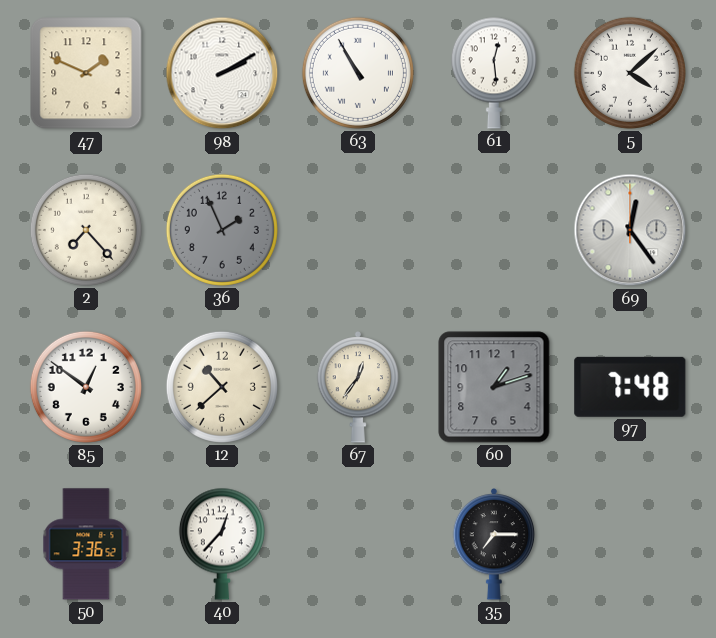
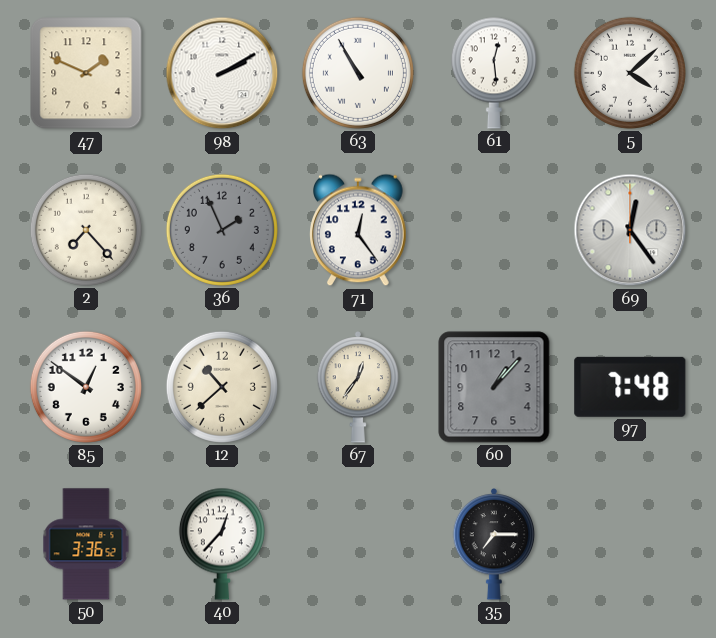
71: none -> 12:24
60: 1:12 -> 1:07
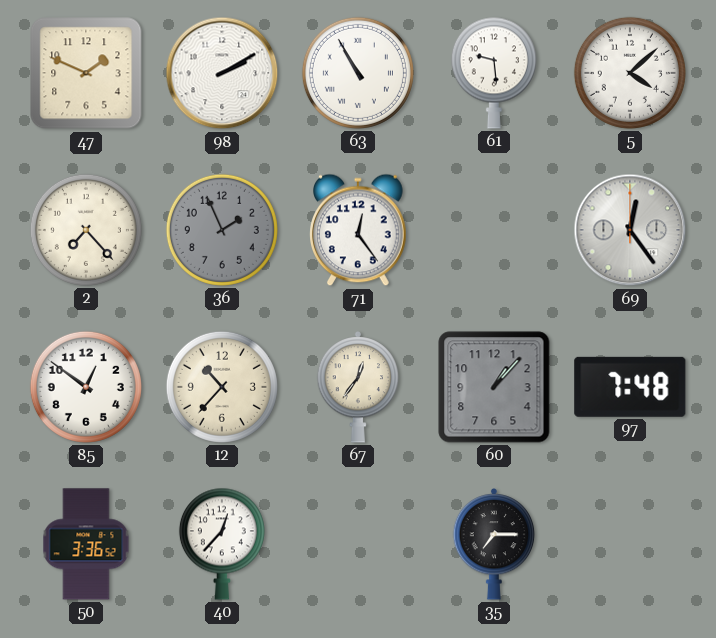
61: 12:29 -> 9:29
12: 10:38 -> 10:37
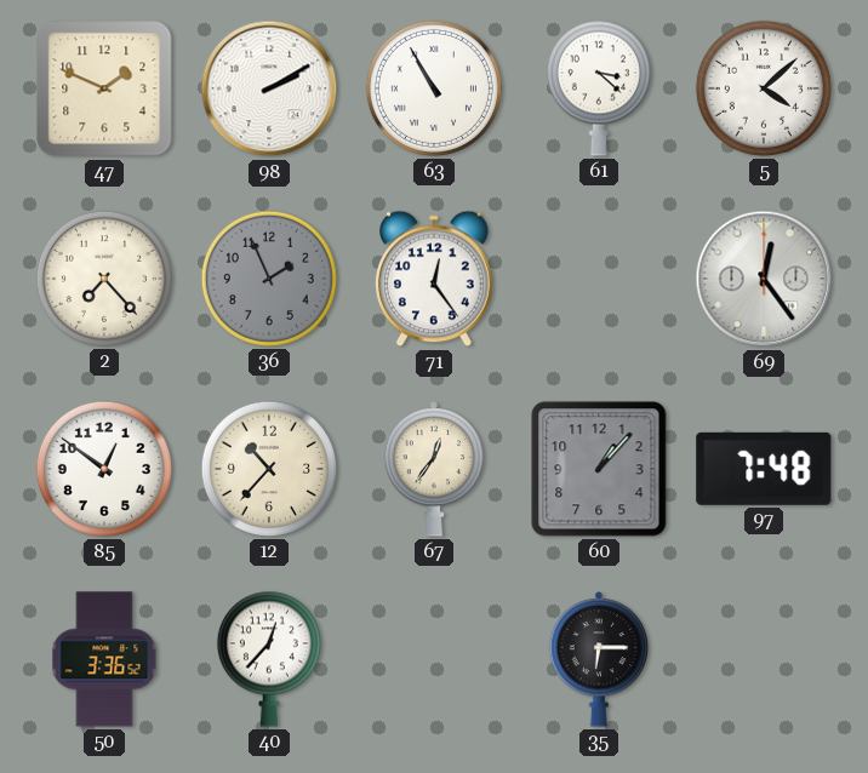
61: 9:29 -> 3:22
35: 7:15 -> 6:15
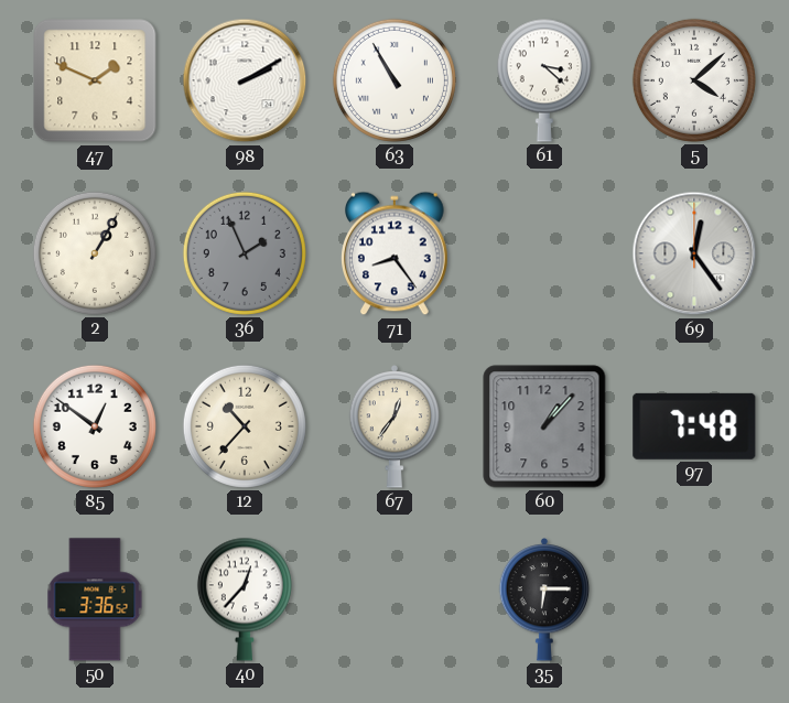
2: 7:23 -> 1:05
71: 12:24 -> 8:24
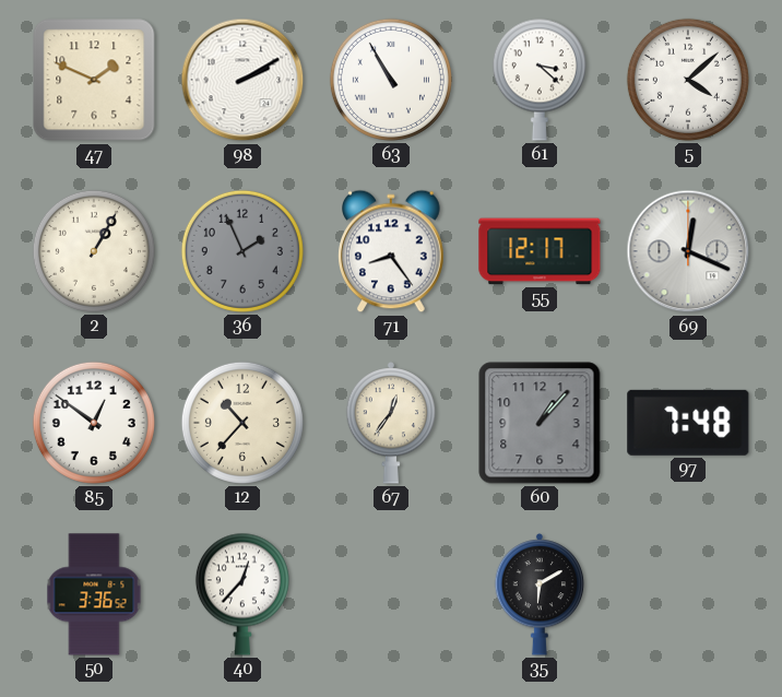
55: none -> 12:17
69: 12:24 -> 12:19
35: 6:15 -> 6:10
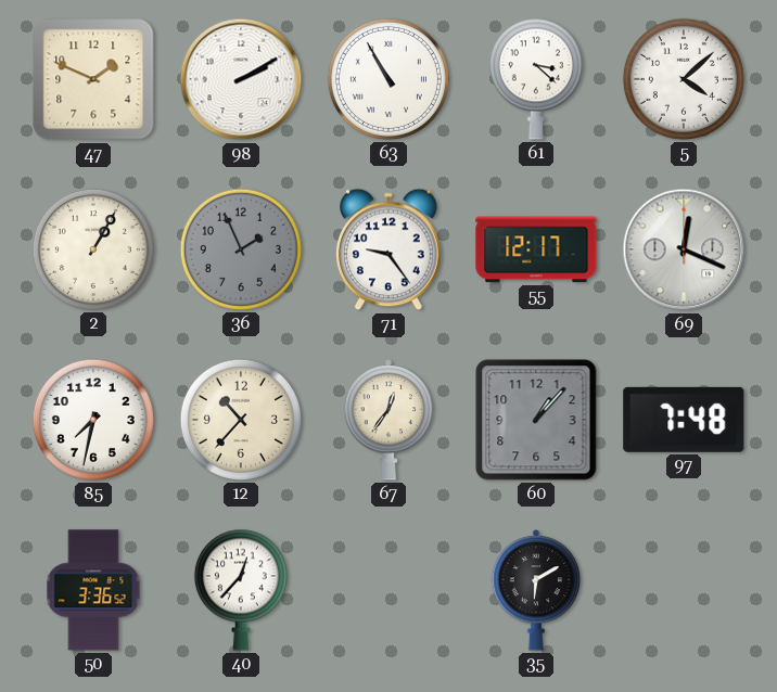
71: 8:24 -> 9:24
85: 12:51 -> 7:32
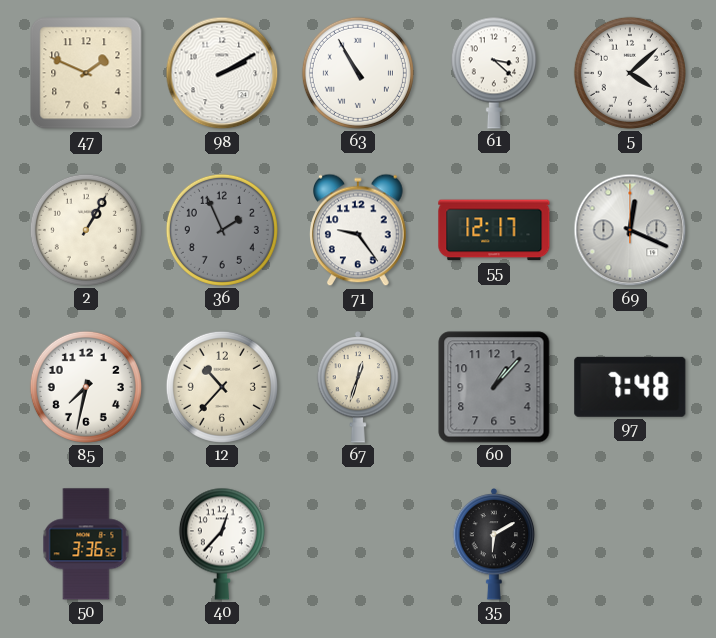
67: 12:36 -> 12:33
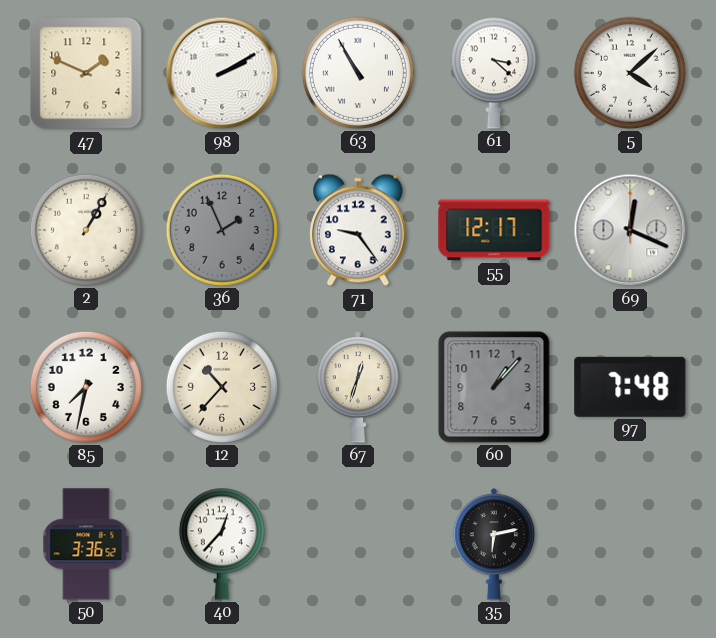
35: 6:10 -> 6:13
